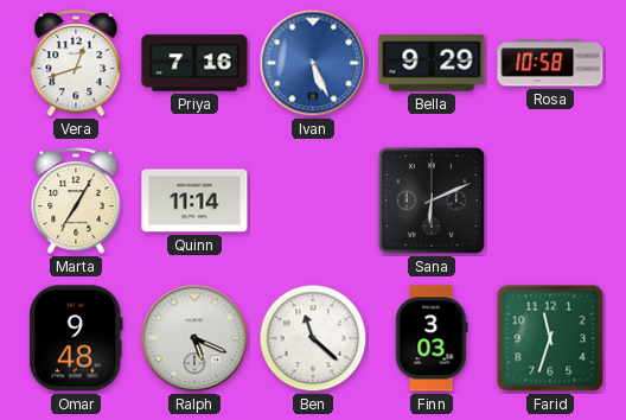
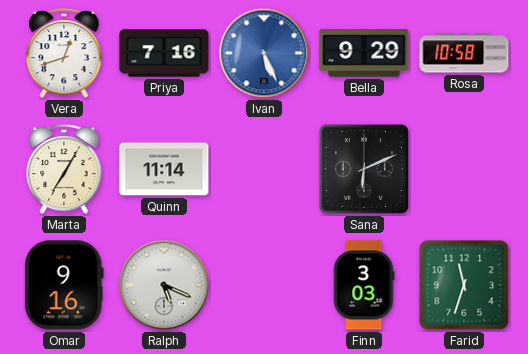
Omar: 9:48 -> 9:16
Ben: 11:22 -> none
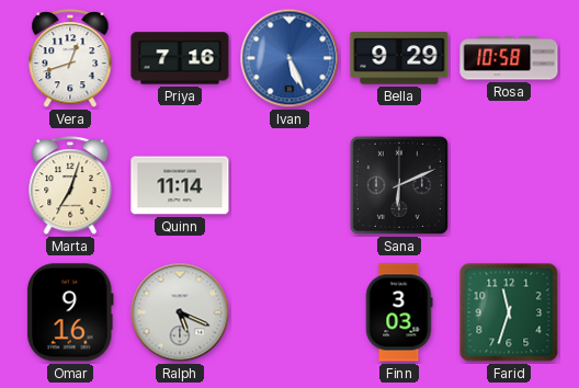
Marta: 7:05 -> 7:03
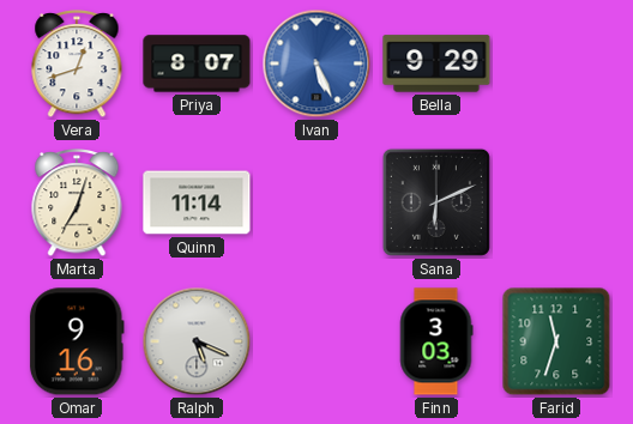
Priya: 7:16 -> 8:07
Rosa: 10:58 -> none
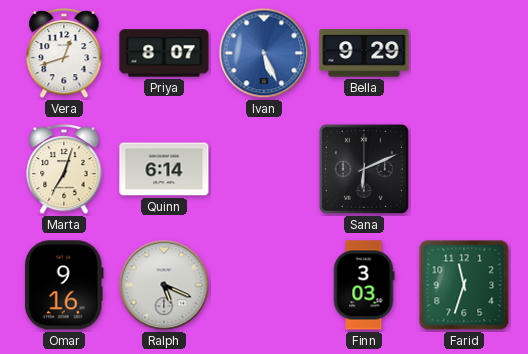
Quinn: 11:14 -> 6:14
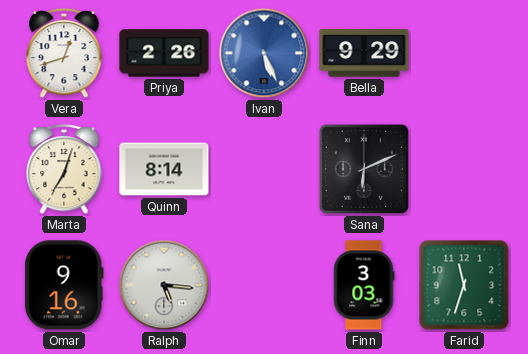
Priya: 8:07 -> 2:26
Quinn: 6:14 -> 8:14
Ralph: 5:19 -> 5:16
